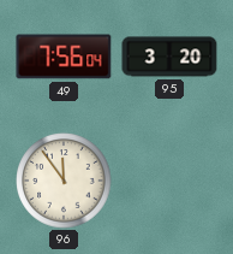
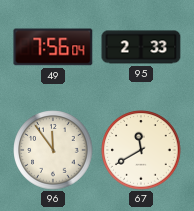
95: 3:20 -> 2:33
67: none -> 11:40
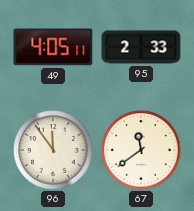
49: 7:56 -> 4:05
67: 11:40 -> 11:39
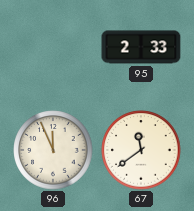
49: 4:05 -> none
96: 11:54 -> 11:56
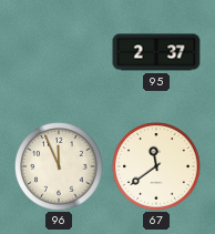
95: 2:33 -> 2:37
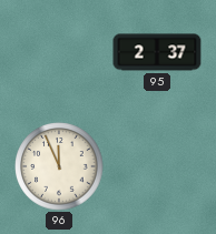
67: 11:39 -> none
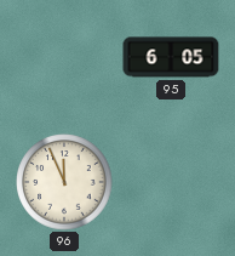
95: 2:37 -> 6:05
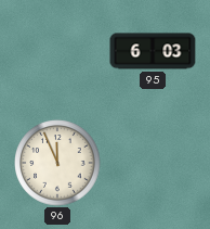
95: 6:05 -> 6:03
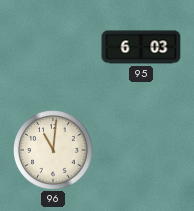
96: 11:56 -> 11:01
